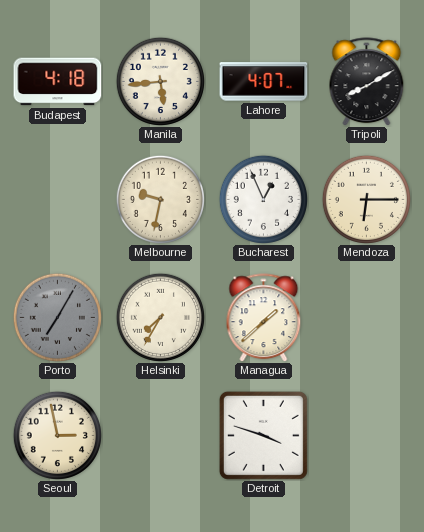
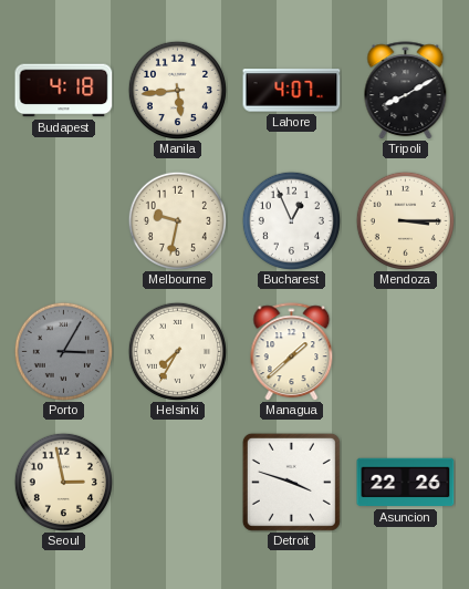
Mendoza: 6:15 -> 3:15
Porto: 7:05 -> 3:05
Asuncion: none -> 22:26
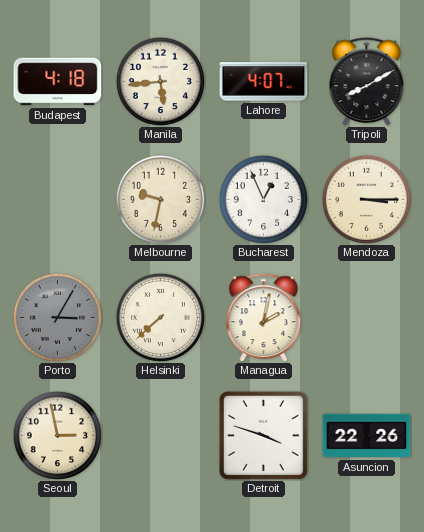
Helsinki: 7:35 -> 7:38
Managua: 1:38 -> 2:02
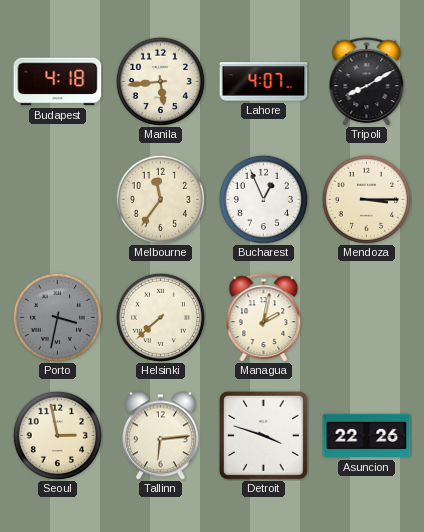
Melbourne: 9:32 -> 11:36
Porto: 3:05 -> 3:32
Tallinn: none -> 6:14
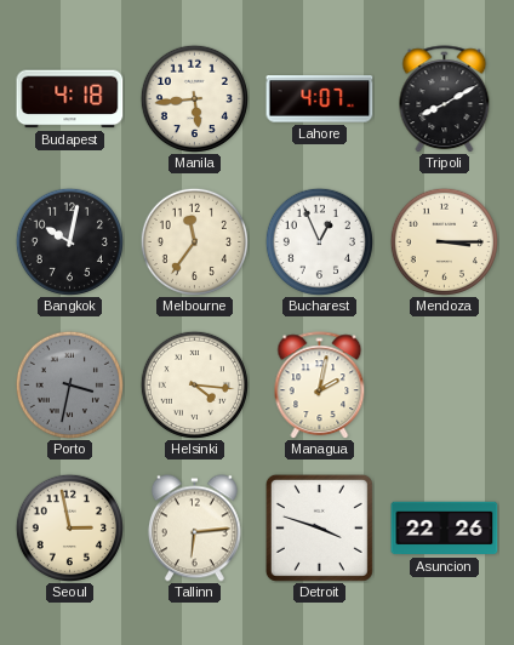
Bangkok: none -> 10:02
Helsinki: 7:38 -> 4:16
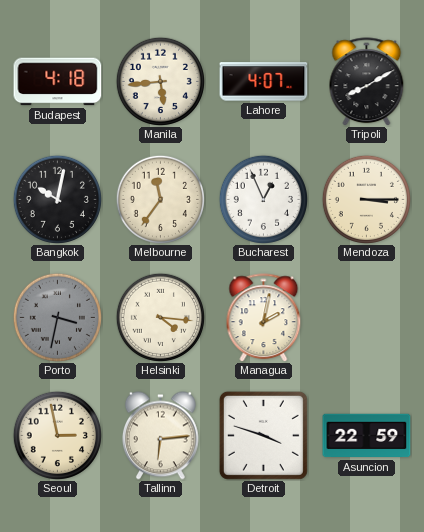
Asuncion: 22:26 -> 22:59
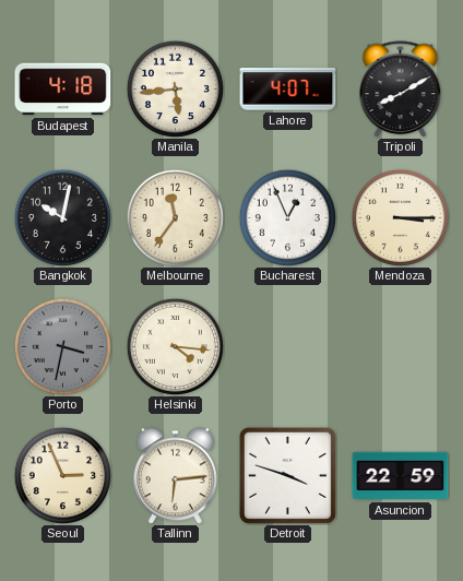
Managua: 2:02 -> none
Seoul: 2:58 -> 2:56
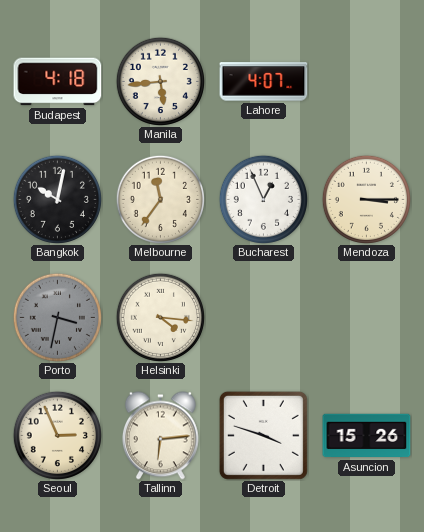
Tripoli: 8:10 -> none
Asuncion: 22:59 -> 15:26
